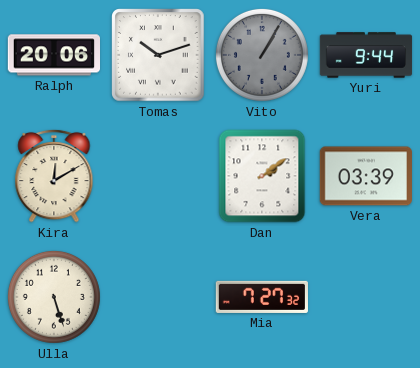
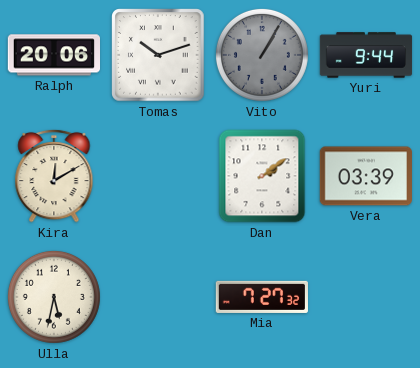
Ulla: 5:27 -> 5:32
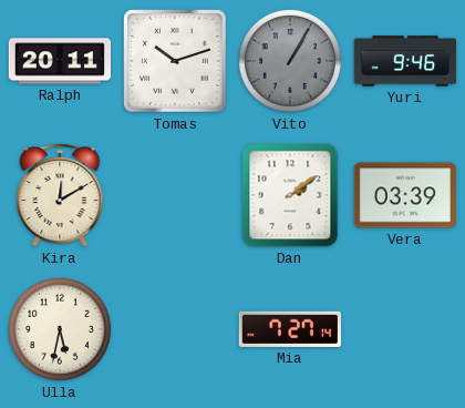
Ralph: 20:06 -> 20:11
Yuri: 9:44 -> 9:46
Mia: 7:27:32 -> 7:27:14
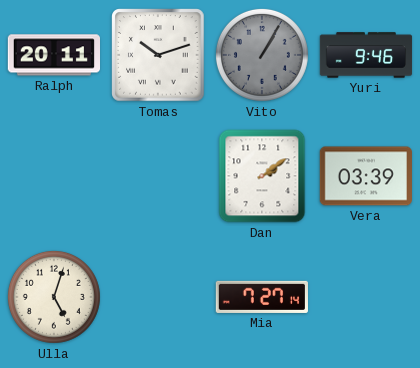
Kira: 12:10 -> none
Ulla: 5:32 -> 5:03
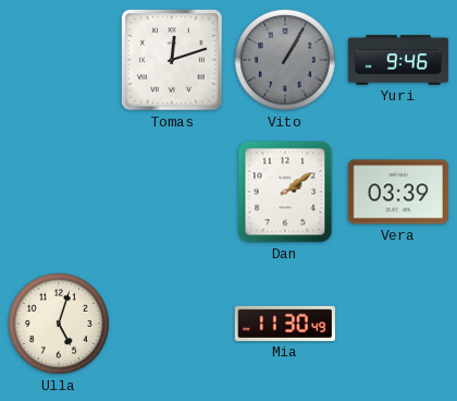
Ralph: 20:11 -> none
Tomas: 10:12 -> 12:12
Mia: 7:27 -> 11:30
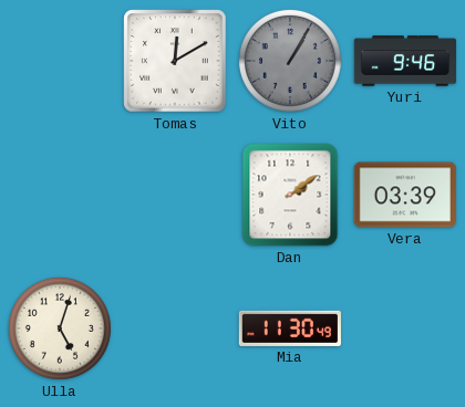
Tomas: 12:12 -> 12:10
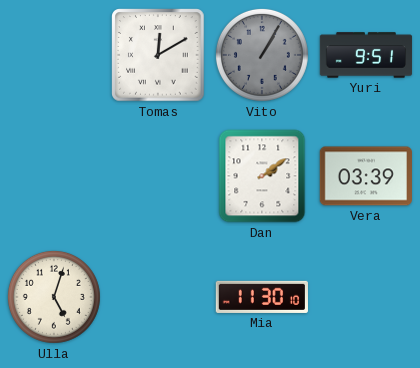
Yuri: 9:46 -> 9:51
Mia: 11:30:49 -> 11:30:10
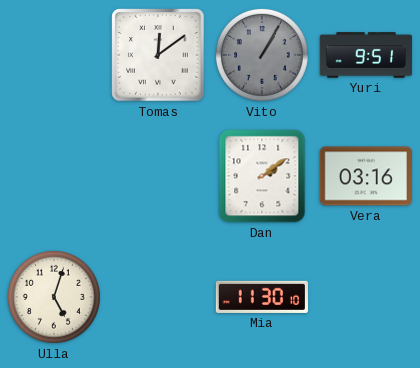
Tomas: 12:10 -> 12:09
Vera: 03:39 -> 03:16
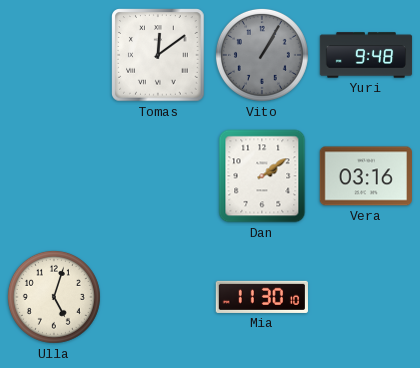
Yuri: 9:51 -> 9:48
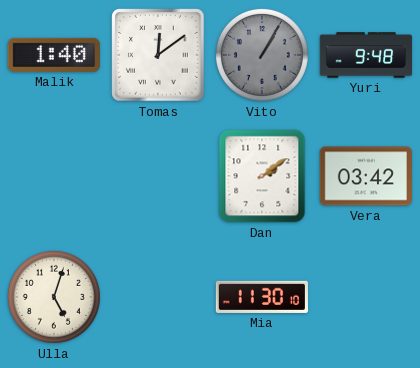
Malik: none -> 1:40
Vera: 03:16 -> 03:42
